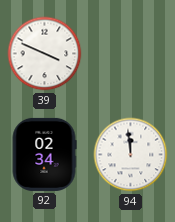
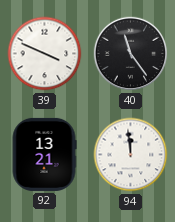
40: none -> 11:24
92: 02:34 -> 13:21
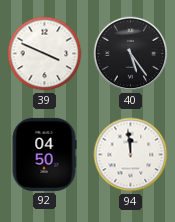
40: 11:24 -> 5:24
92: 13:21 -> 04:50
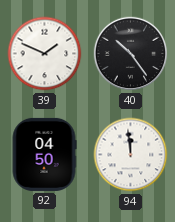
39: 3:49 -> 1:49
40: 5:24 -> 10:24
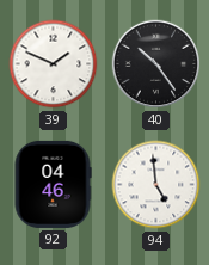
92: 04:50 -> 04:46
94: 11:59 -> 4:59
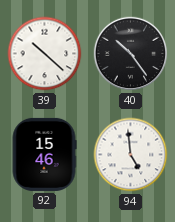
39: 1:49 -> 10:22
92: 04:46 -> 15:46
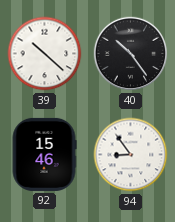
94: 4:59 -> 8:54
